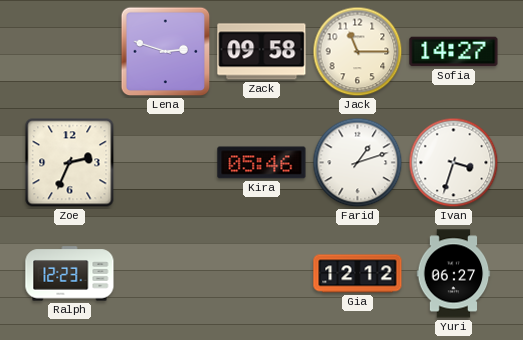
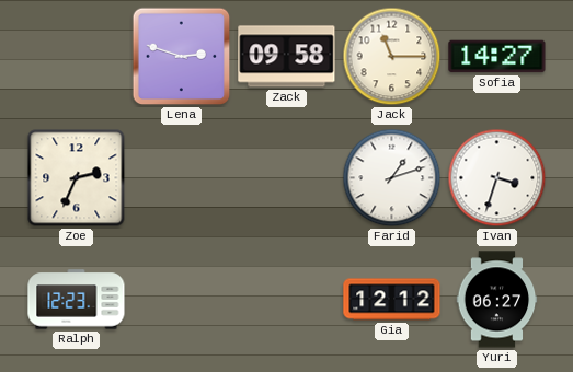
Kira: 05:46 -> none
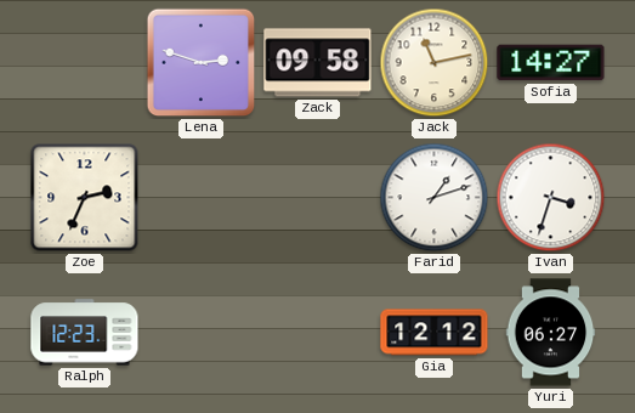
Jack: 11:15 -> 11:13
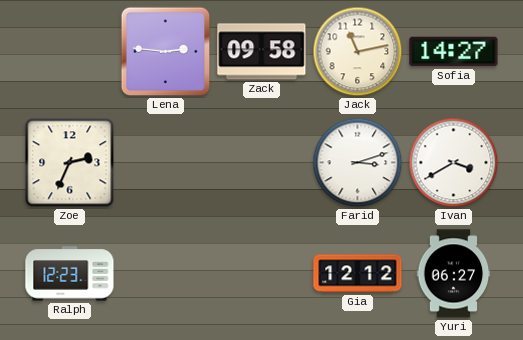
Lena: 2:48 -> 2:46
Farid: 1:12 -> 3:12
Ivan: 3:33 -> 3:40
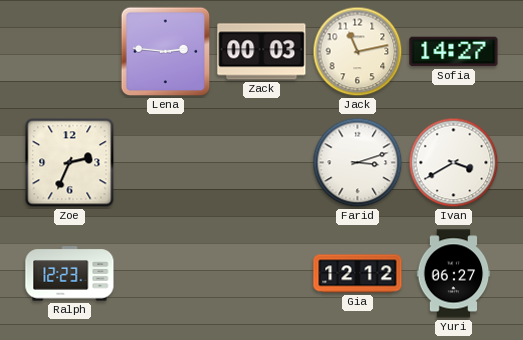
Zack: 09:58 -> 00:03
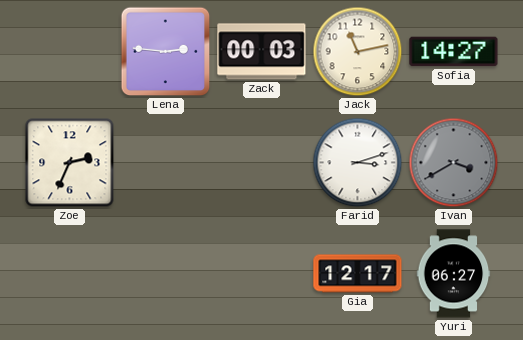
Ivan dial: white -> grey
Ralph: 12:23 -> none
Gia: 12:12 -> 12:17
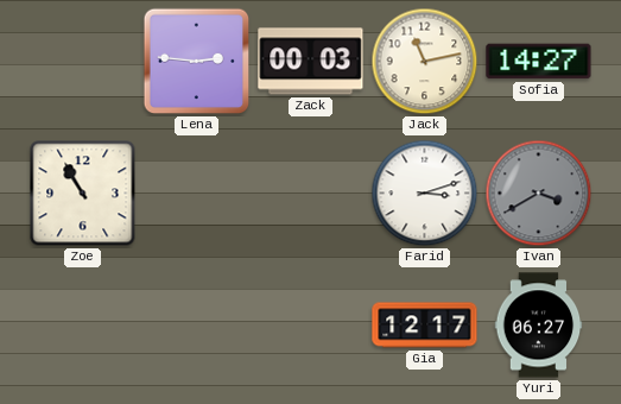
Zoe: 2:34 -> 10:55
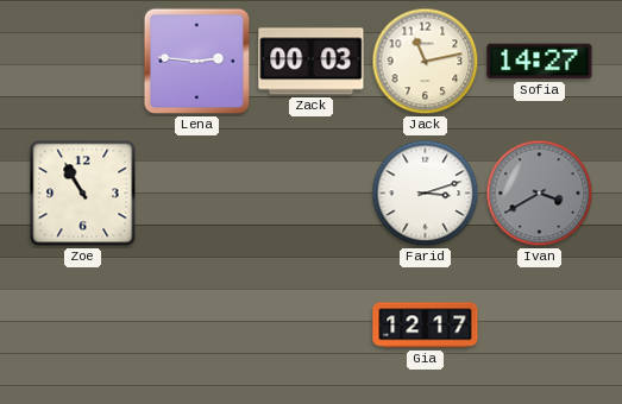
Yuri: 06:27 -> none
